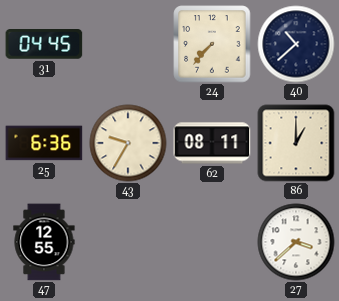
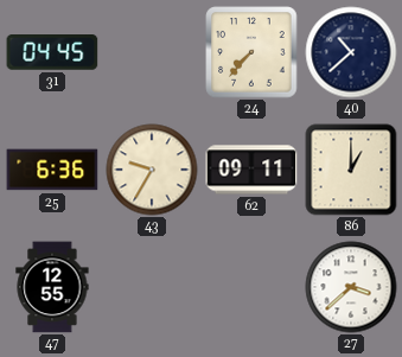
62: 08:11 -> 09:11
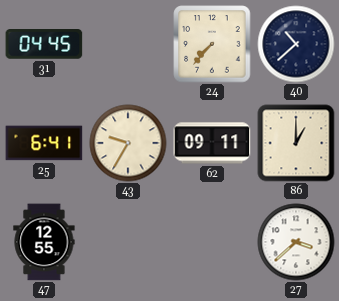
25: 6:36 -> 6:41
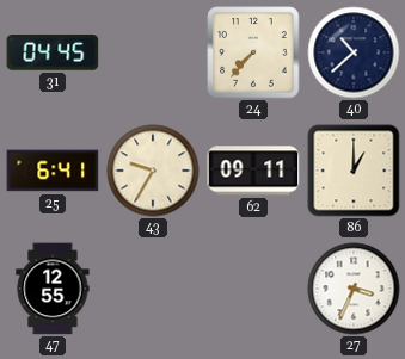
27: 3:38 -> 3:34
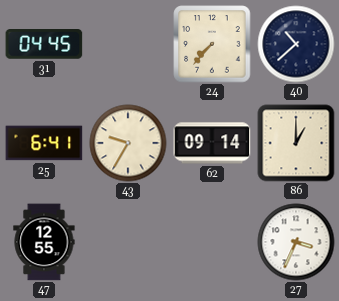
62: 09:11 -> 09:14
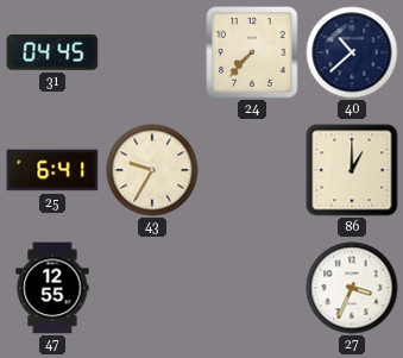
62: 09:14 -> none
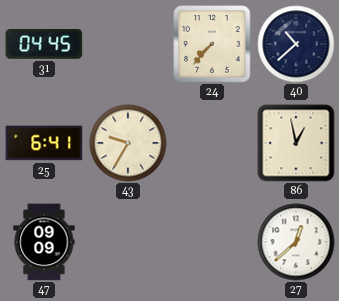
86: 1:00 -> 12:58
47: 12:55 -> 09:09
27: 3:34 -> 12:38
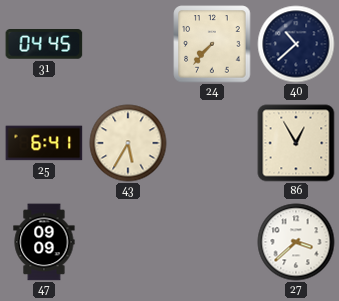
43: 9:35 -> 5:35
86: 12:58 -> 12:55
27: 12:38 -> 3:38
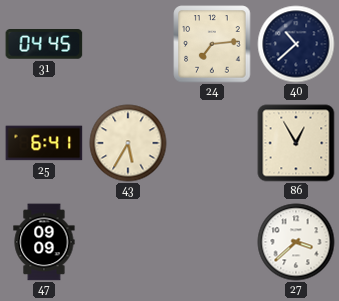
24: 7:37 -> 7:14
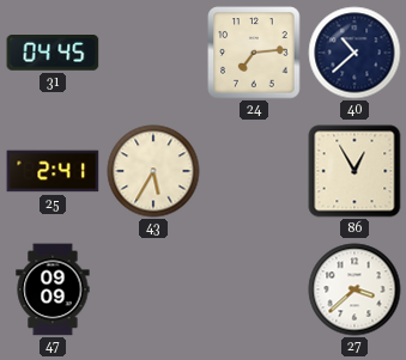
25: 6:41 -> 2:41
